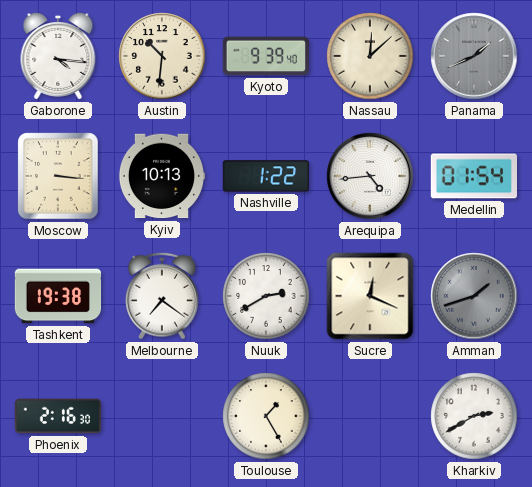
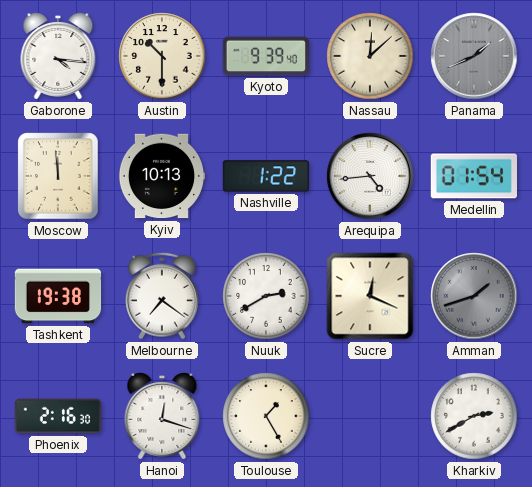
Austin: 10:31 -> 10:30
Moscow: 3:16 -> 11:59
Hanoi: none -> 12:18
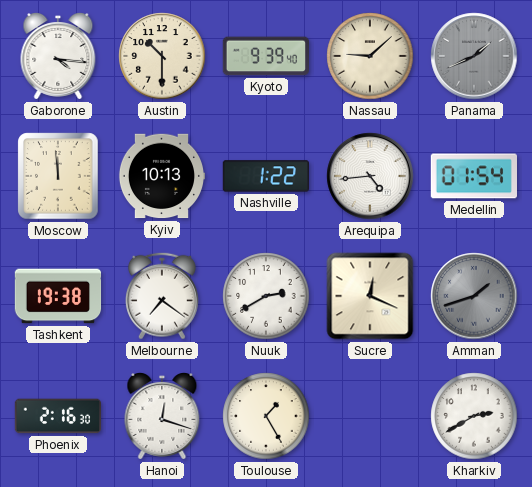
Nassau: 12:08 -> 9:08
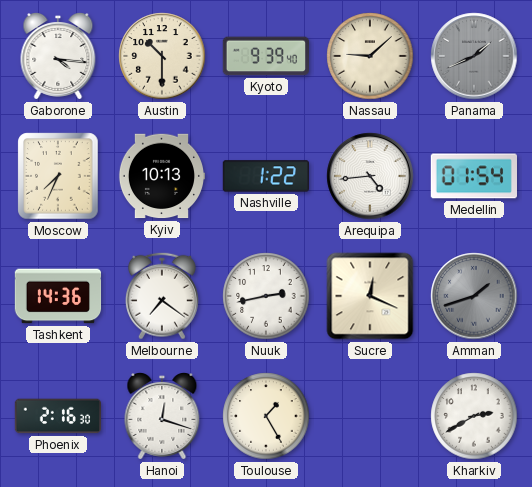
Moscow: 11:59 -> 7:34
Tashkent: 19:38 -> 14:36
Nuuk: 2:40 -> 2:43
